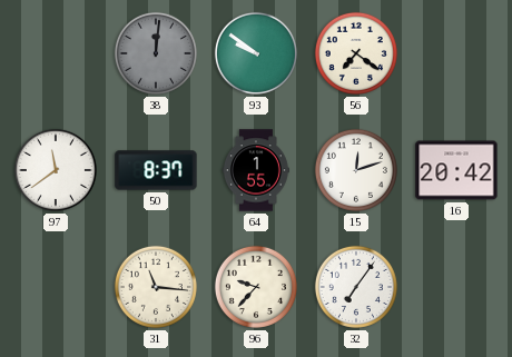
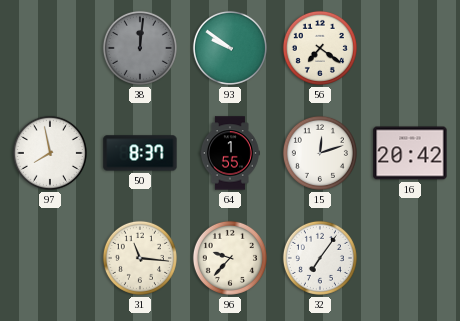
97: 11:39 -> 7:58
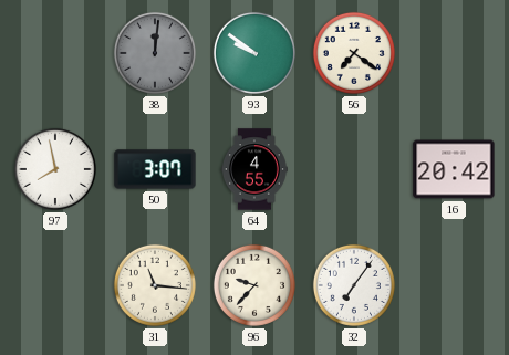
50: 8:37 -> 3:07
64: 1:55 -> 4:55
15: 12:12 -> none
